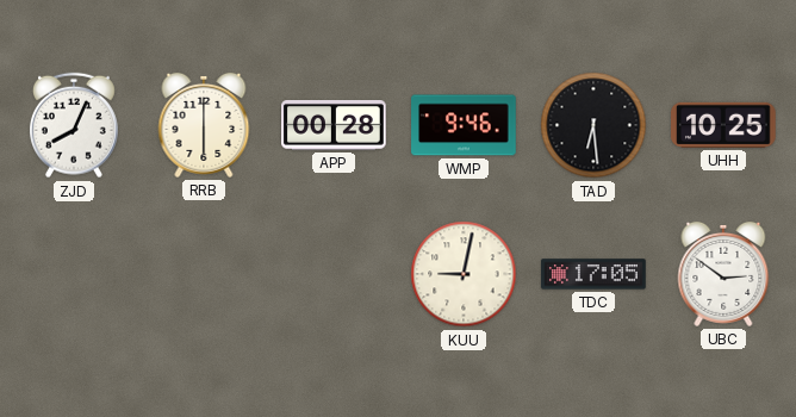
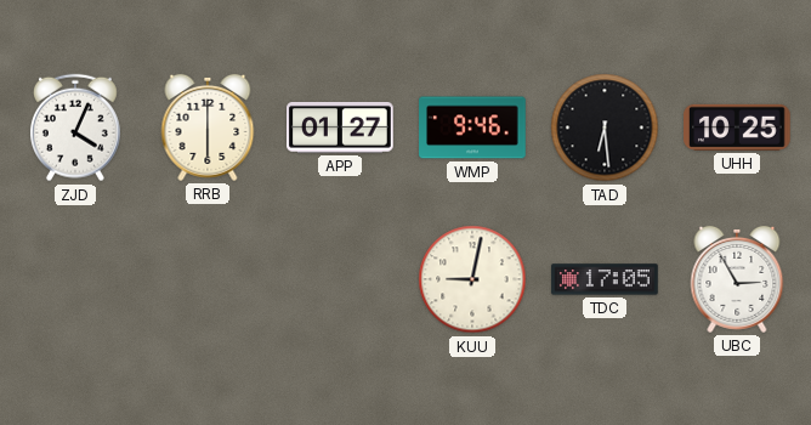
ZJD: 8:04 -> 4:04
APP: 00:28 -> 01:27
UBC: 2:51 -> 2:55
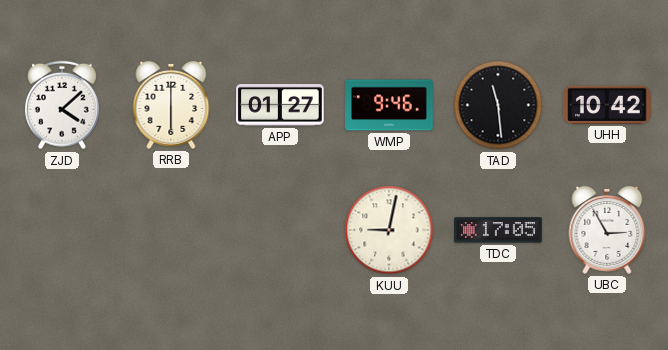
ZJD: 4:04 -> 4:08
TAD: 6:29 -> 11:29
UHH: 10:25 -> 10:42
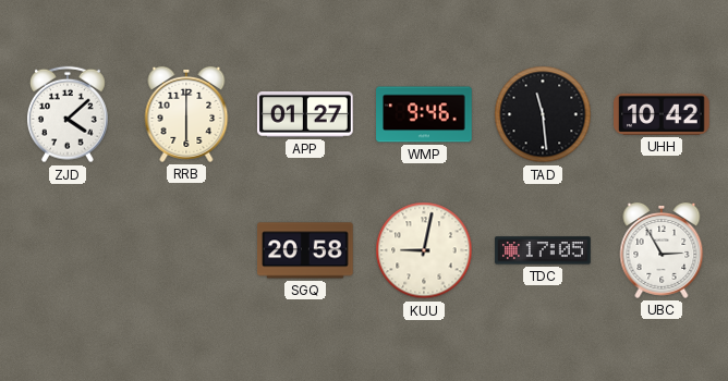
SGQ: none -> 20:58
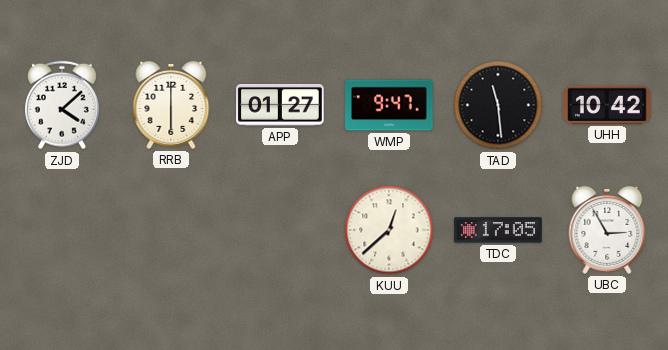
WMP: 9:46 -> 9:47
SGQ: 20:58 -> none
KUU: 9:02 -> 12:38
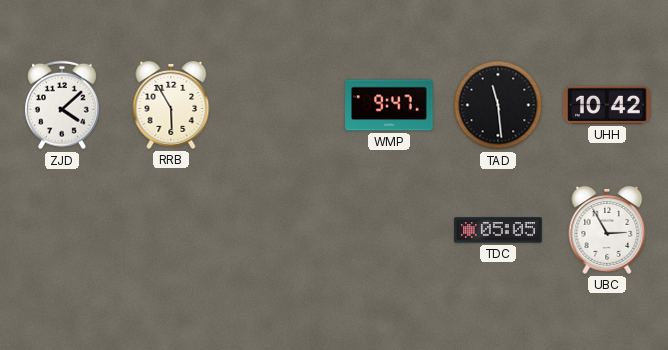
RRB: 6:00 -> 5:55
APP: 01:27 -> none
KUU: 12:38 -> none
TDC: 17:05 -> 05:05
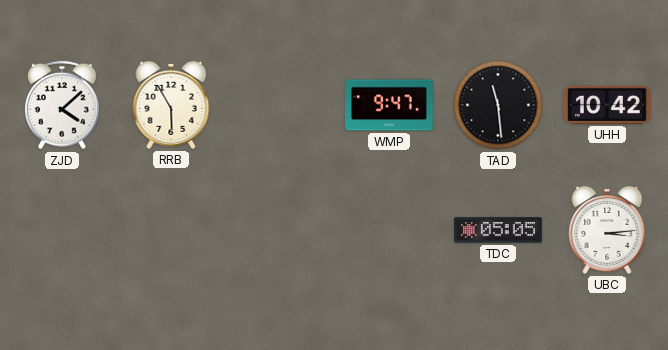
UBC: 2:55 -> 3:14
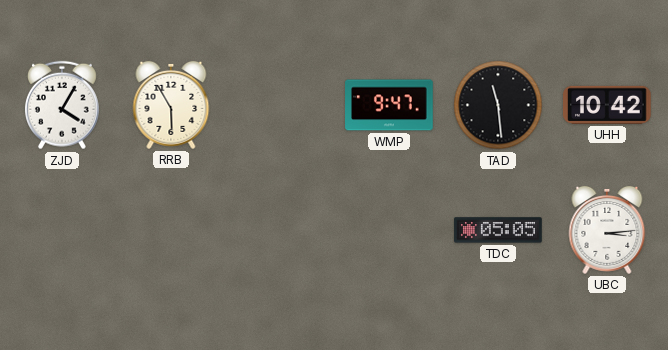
ZJD: 4:08 -> 4:05
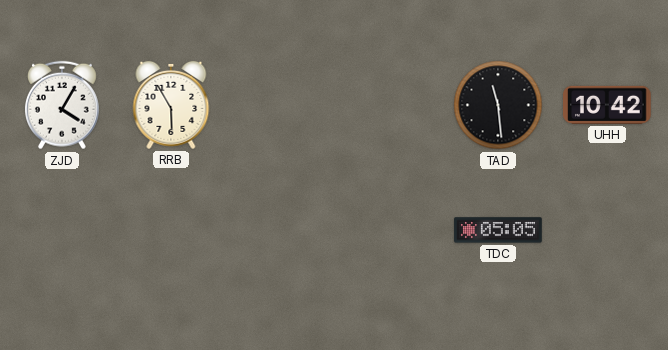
WMP: 9:47 -> none
UBC: 3:14 -> none
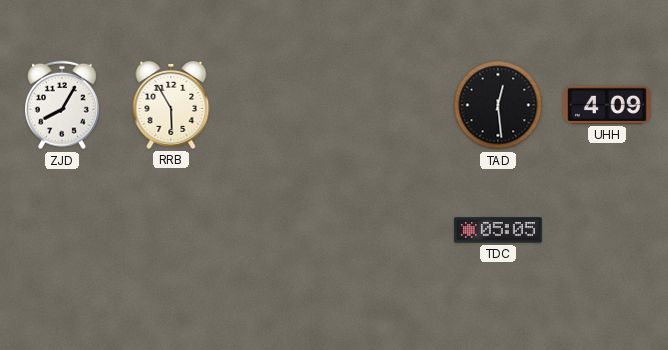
ZJD: 4:05 -> 8:05
TAD: 11:29 -> 12:29
UHH: 10:42 -> 4:09
